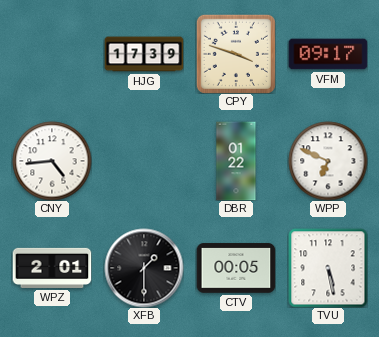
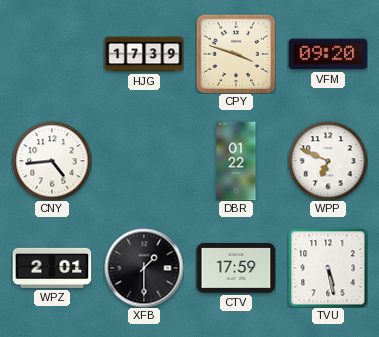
VFM: 09:17 -> 09:20
CTV: 00:05 -> 17:59
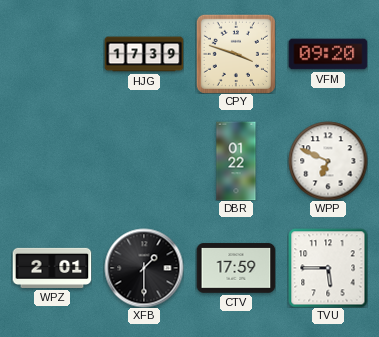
CNY: 4:44 -> none
TVU: 5:28 -> 5:45
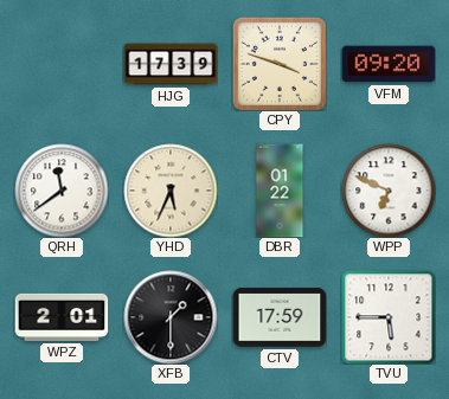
QRH: none -> 11:39
YHD: none -> 5:34
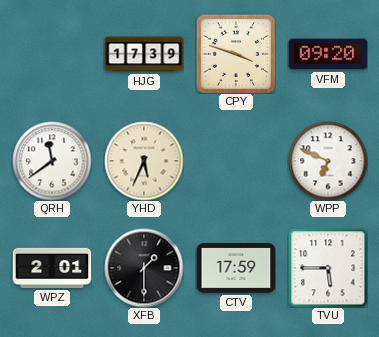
DBR: 01:22 -> none
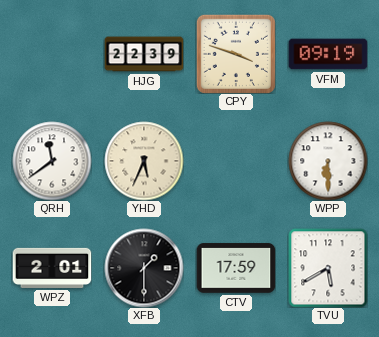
HJG: 17:39 -> 22:39
VFM: 09:20 -> 09:19
WPP: 6:49 -> 6:30
TVU: 5:45 -> 5:40
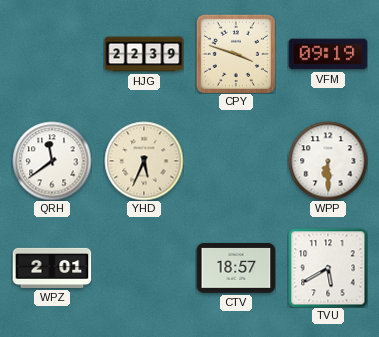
XFB: 1:30 -> none
CTV: 17:59 -> 18:57
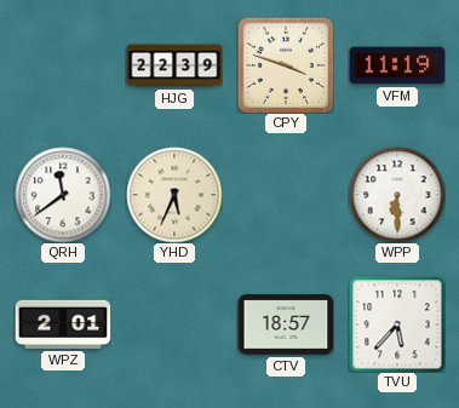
VFM: 09:19 -> 11:19
TVU: 5:40 -> 5:37
